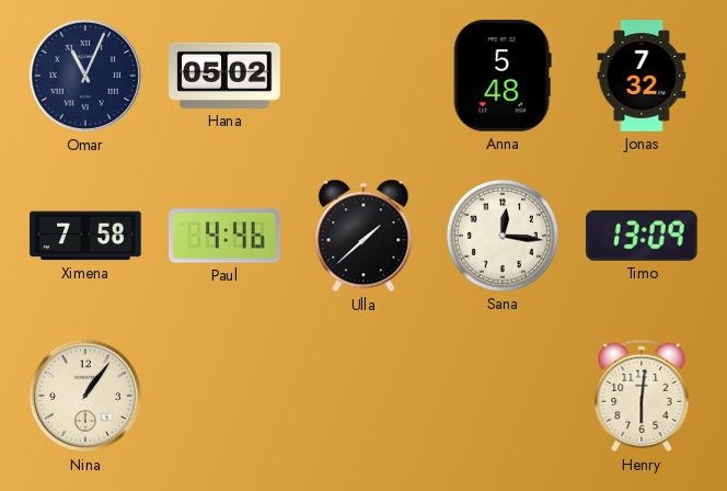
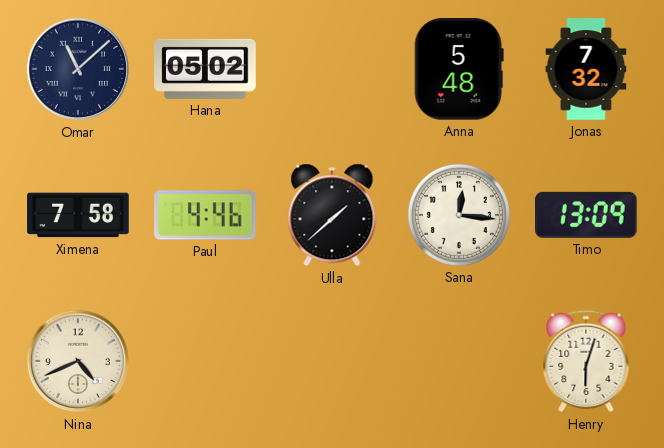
Omar: 11:04 -> 11:08
Nina: 1:06 -> 4:41
Henry: 6:01 -> 6:03
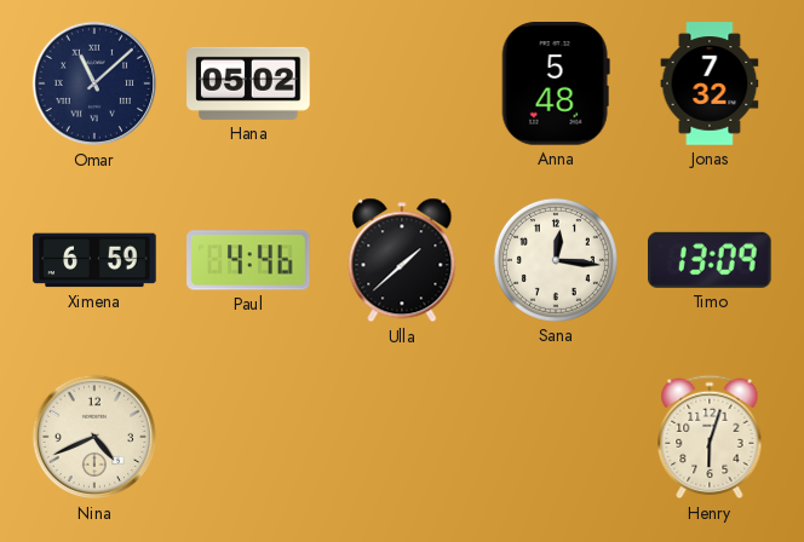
Ximena: 7:58 -> 6:59
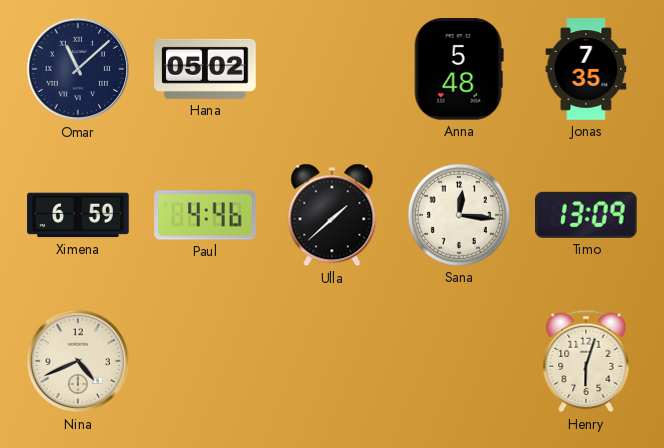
Jonas: 7:32 -> 7:35
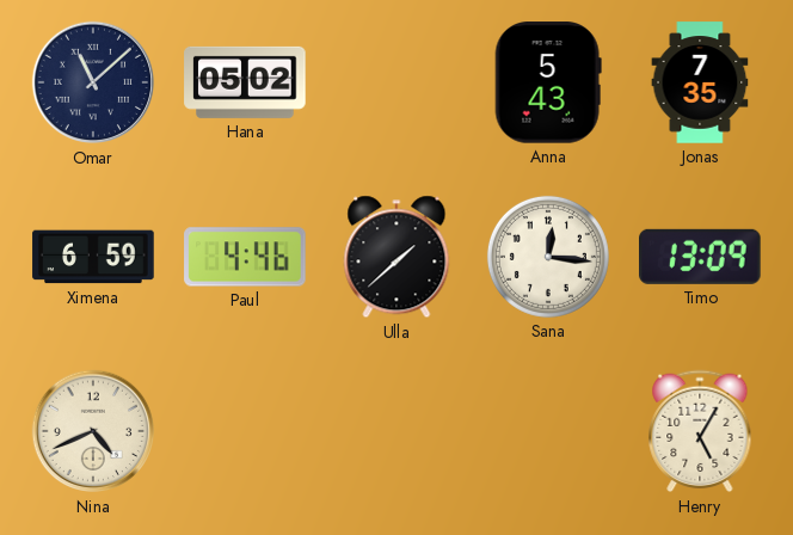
Anna: 5:48 -> 5:43
Henry: 6:03 -> 5:05
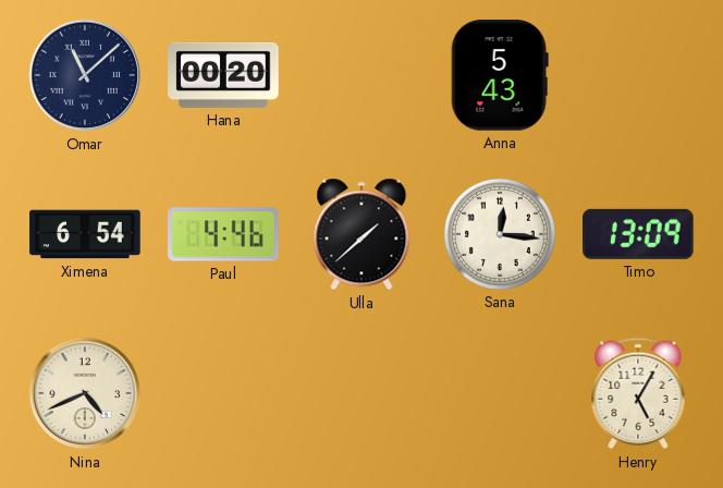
Hana: 05:02 -> 00:20
Jonas: 7:35 -> none
Ximena: 6:59 -> 6:54
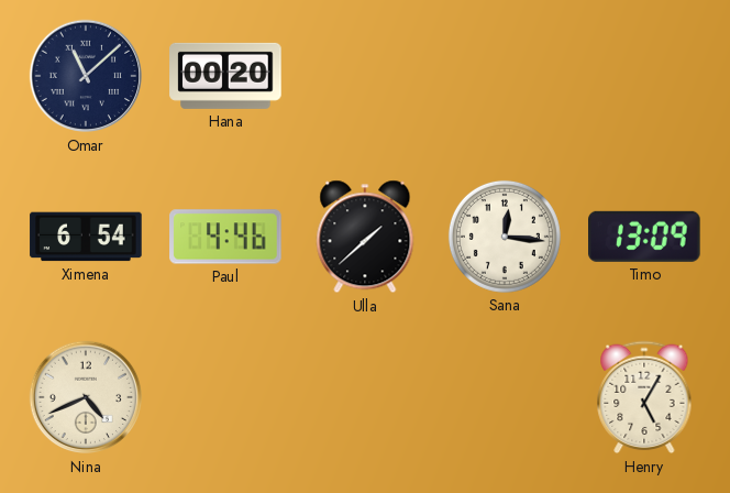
Anna: 5:43 -> none
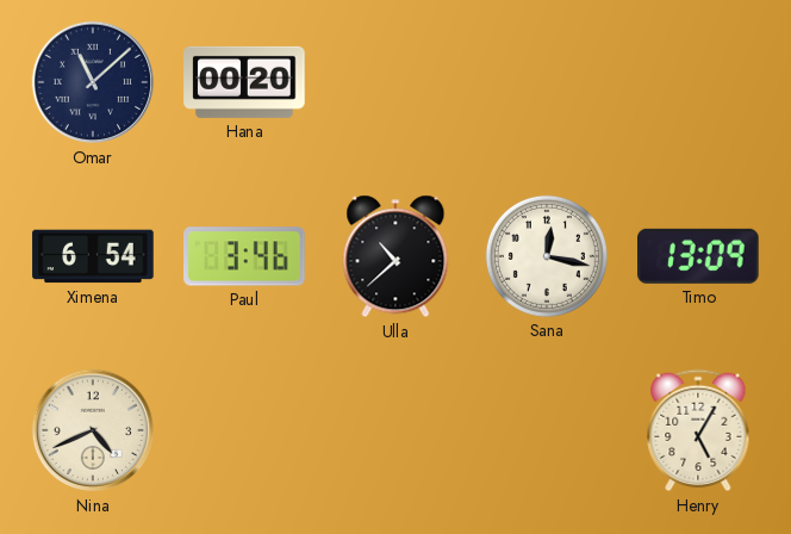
Paul: 4:46 -> 3:46
Ulla: 1:38 -> 10:38
Sana: 12:16 -> 12:17
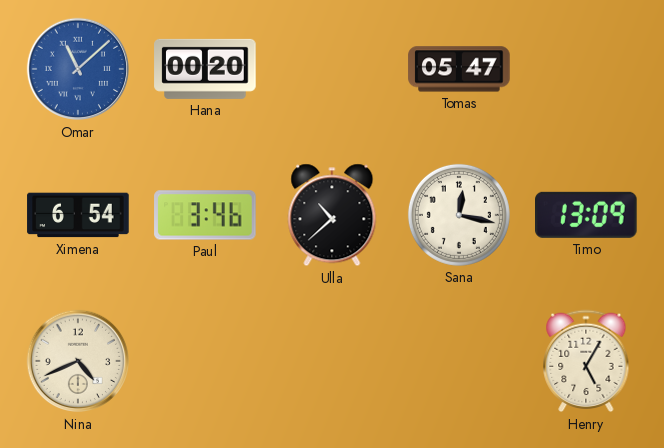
Omar dial: navy -> blue
Tomas: none -> 05:47
